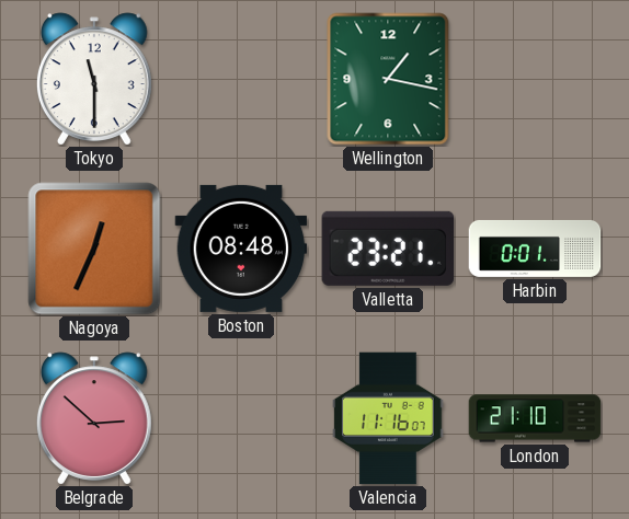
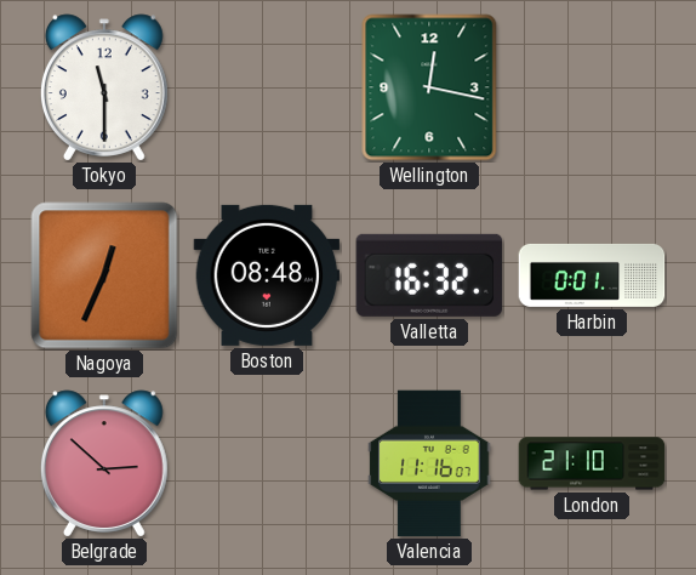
Wellington: 1:17 -> 12:17
Valletta: 23:21 -> 16:32
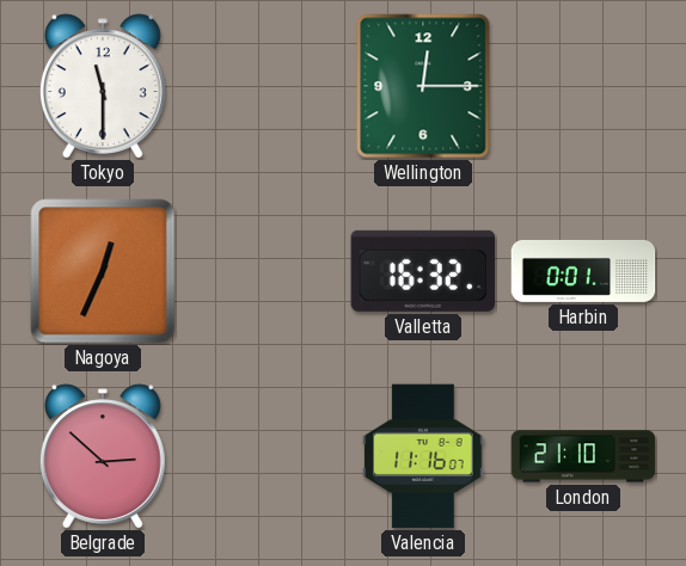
Wellington: 12:17 -> 12:15
Boston: 08:48 -> none
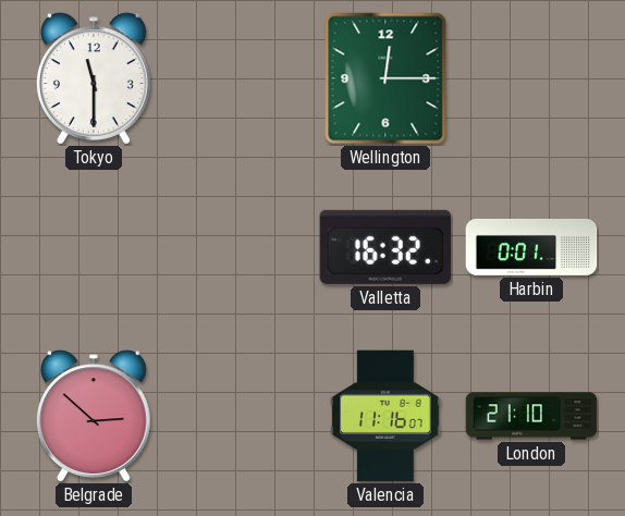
Nagoya: 12:34 -> none
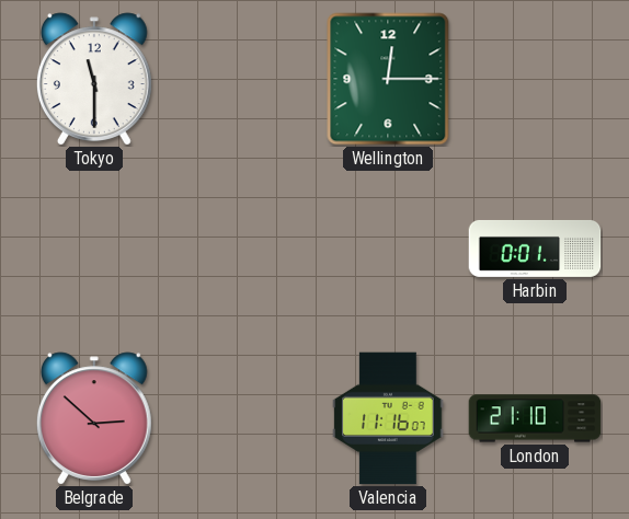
Valletta: 16:32 -> none
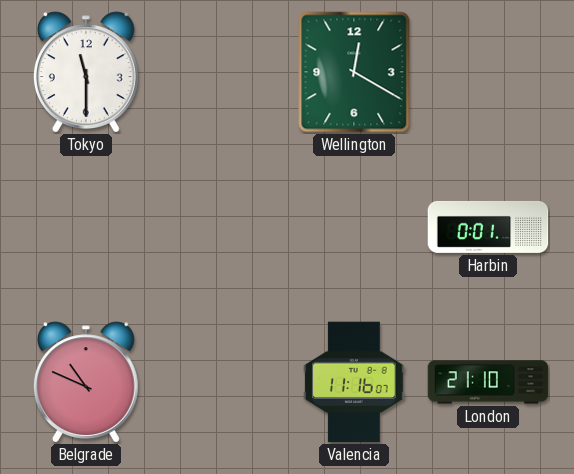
Wellington: 12:15 -> 12:20
Belgrade: 2:52 -> 10:49
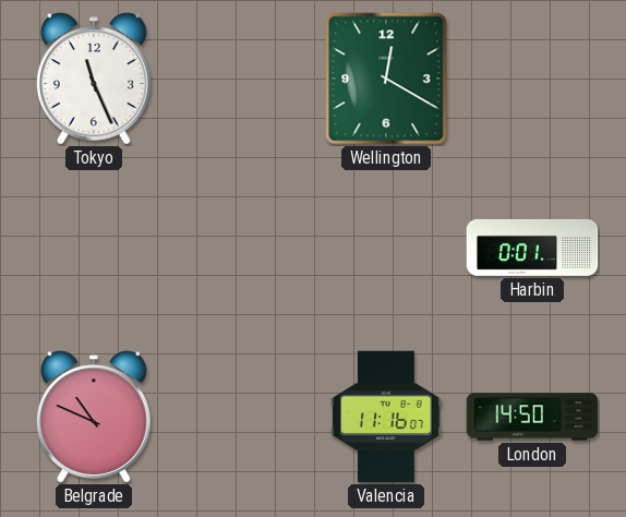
Tokyo: 11:30 -> 11:26
London: 21:10 -> 14:50
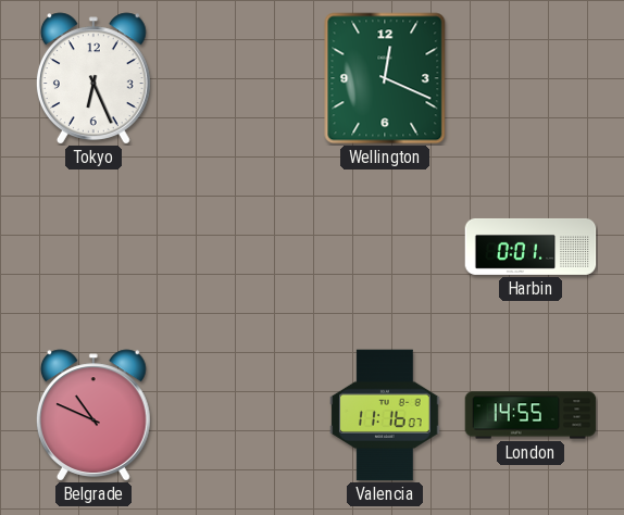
Tokyo: 11:26 -> 6:26
Wellington: 12:20 -> 12:19
London: 14:50 -> 14:55
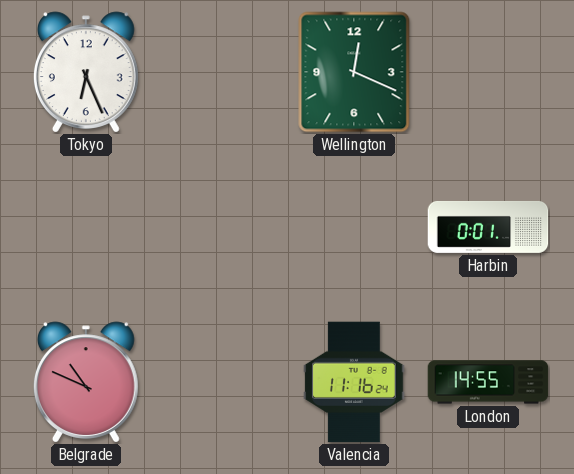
Valencia: 11:16:07 -> 11:16:24
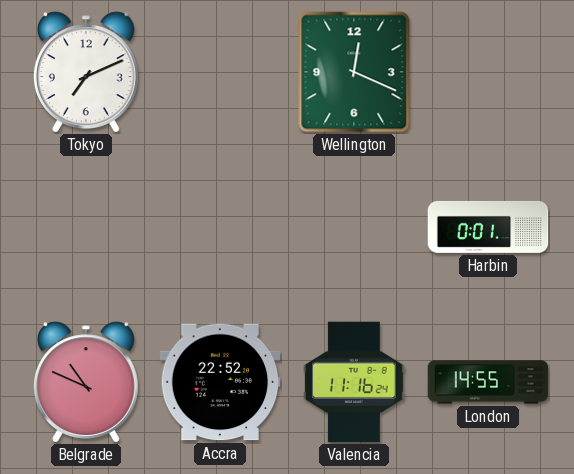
Tokyo: 6:26 -> 7:11
Accra: none -> 22:52
